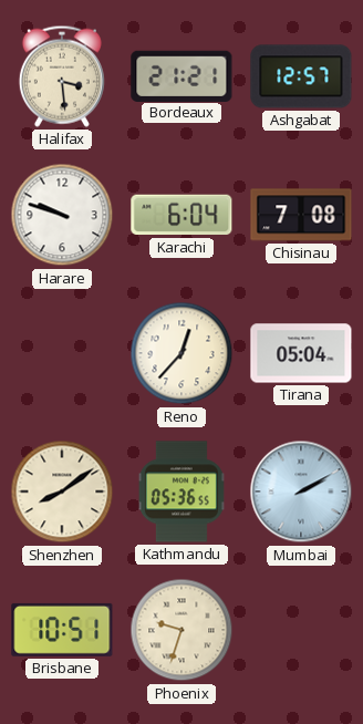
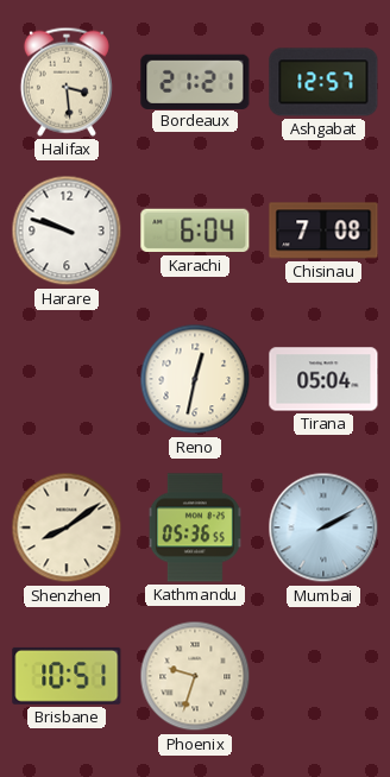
Reno: 12:37 -> 12:32
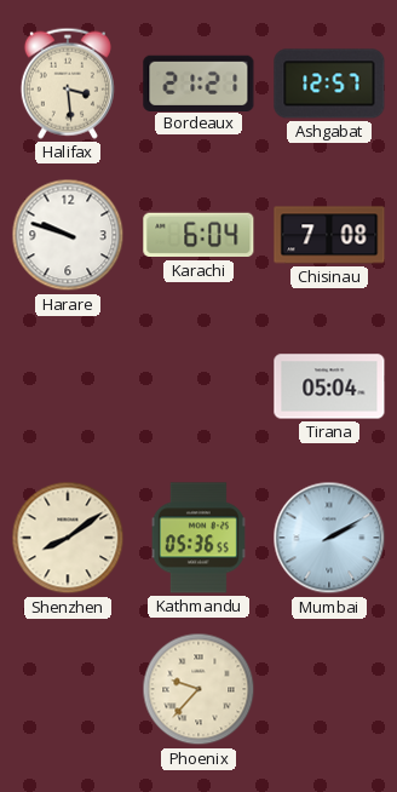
Reno: 12:32 -> none
Brisbane: 10:51 -> none
Phoenix: 9:33 -> 9:37
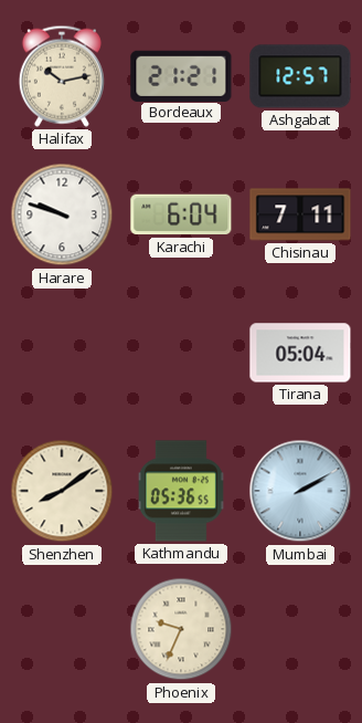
Halifax: 3:29 -> 10:13
Chisinau: 7:08 -> 7:11
Phoenix: 9:37 -> 9:34
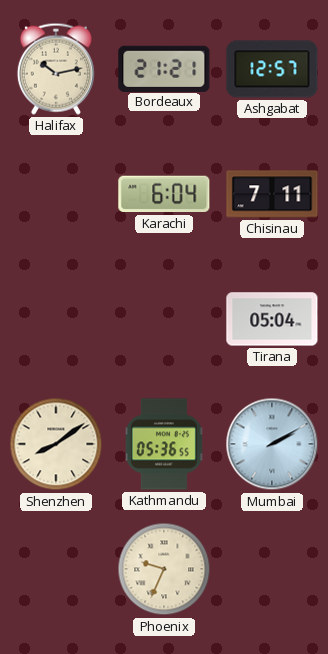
Harare: 9:48 -> none
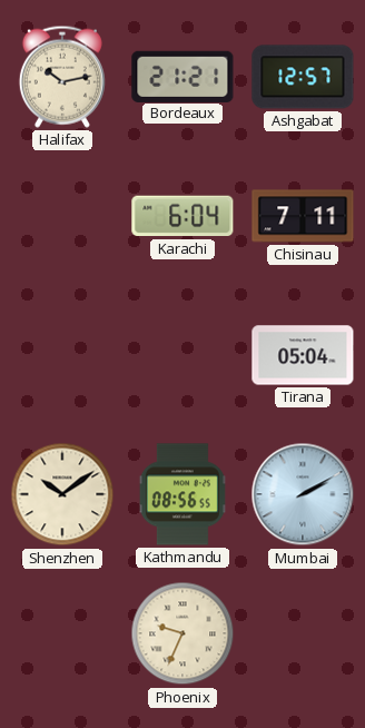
Shenzhen: 8:09 -> 10:09
Kathmandu: 05:36 -> 08:56
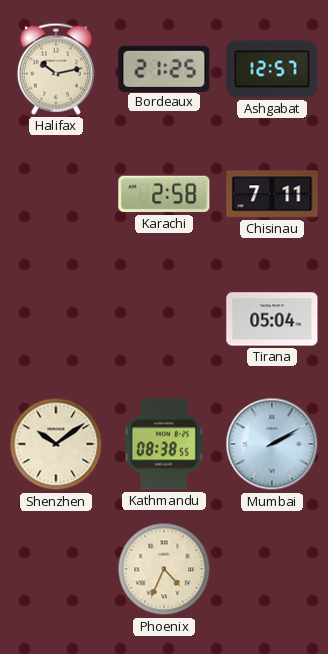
Bordeaux: 21:21 -> 21:25
Karachi: 6:04 -> 2:58
Kathmandu: 08:56 -> 08:38
Phoenix: 9:34 -> 4:34
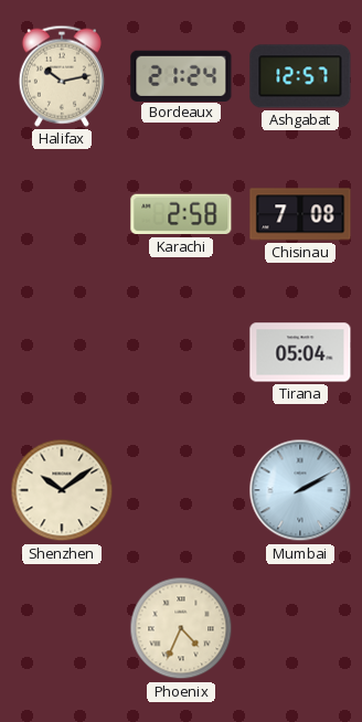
Bordeaux: 21:25 -> 21:24
Chisinau: 7:11 -> 7:08
Kathmandu: 08:38 -> none
